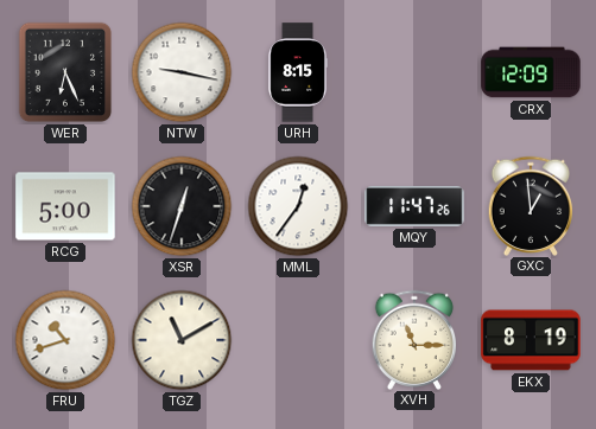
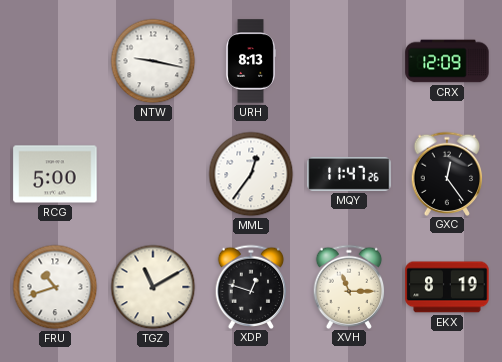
WER: 6:26 -> none
URH: 8:15 -> 8:13
XSR: 12:33 -> none
GXC: 12:59 -> 12:24
XDP: none -> 12:48
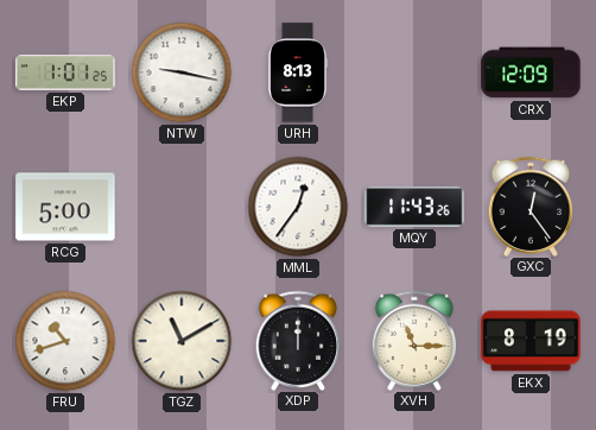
EKP: none -> 1:01
MQY: 11:47 -> 11:43
XDP: 12:48 -> 12:00
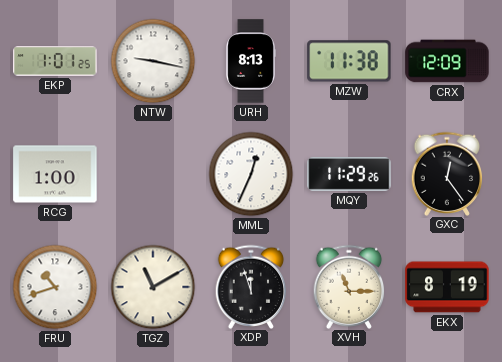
MZW: none -> 11:38
RCG: 5:00 -> 1:00
MML: 12:36 -> 12:34
MQY: 11:43 -> 11:29
XDP: 12:00 -> 11:57
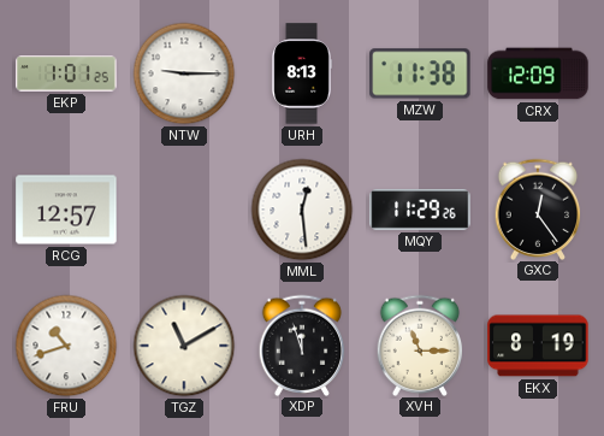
NTW: 9:17 -> 9:15
RCG: 1:00 -> 12:57
MML: 12:34 -> 12:29
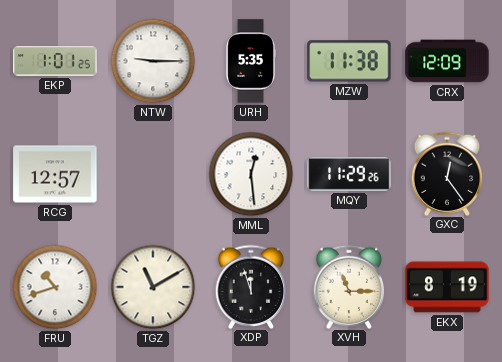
URH: 8:13 -> 5:35
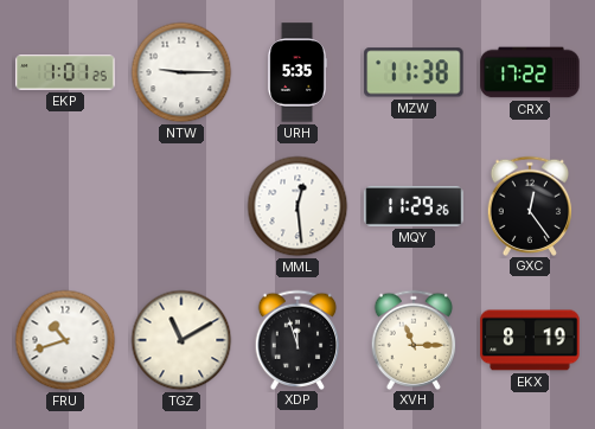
CRX: 12:09 -> 17:22
RCG: 12:57 -> none
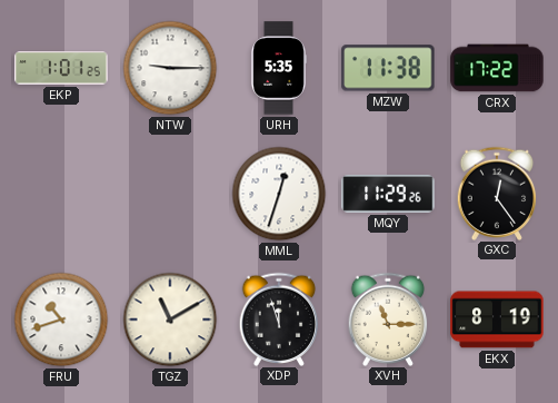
MML: 12:29 -> 12:33
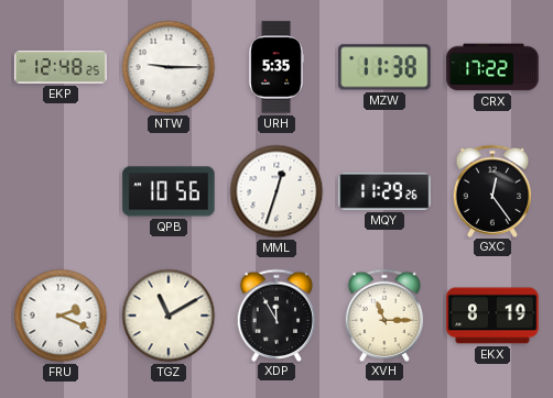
EKP: 1:01 -> 12:48
QPB: none -> 10:56
FRU: 10:42 -> 2:19
XDP: 11:57 -> 11:55
